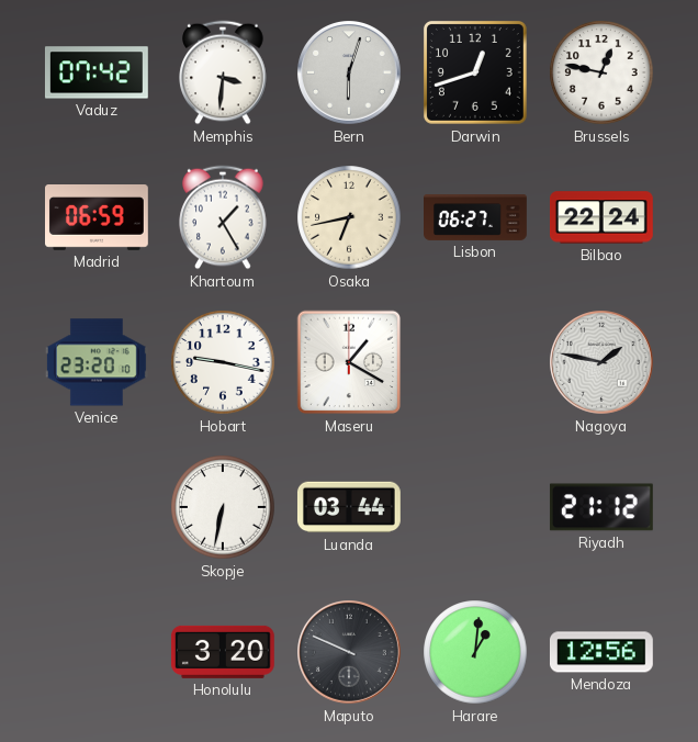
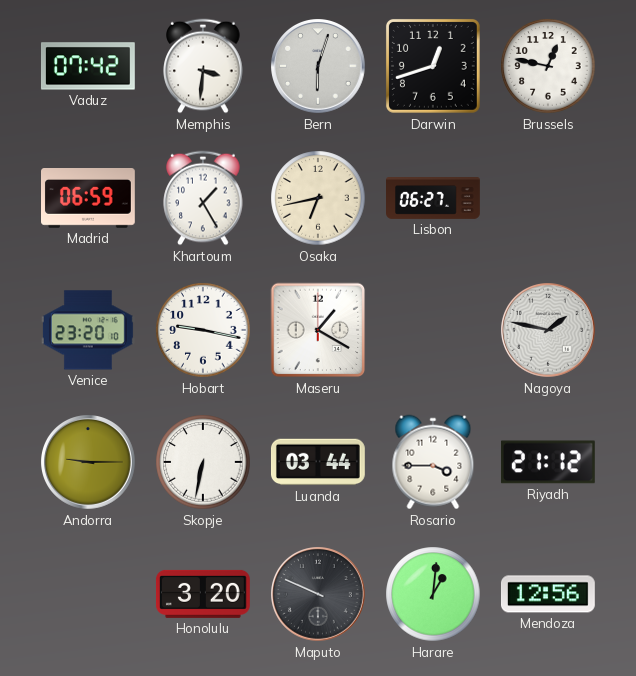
Bilbao: 22:24 -> none
Andorra: none -> 9:15
Rosario: none -> 3:45
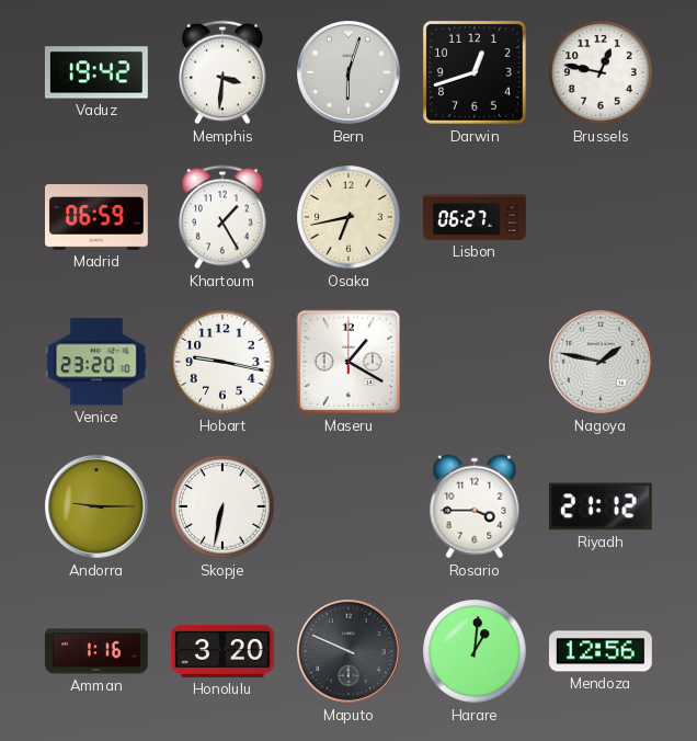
Vaduz: 07:42 -> 19:42
Luanda: 03:44 -> none
Amman: none -> 1:16
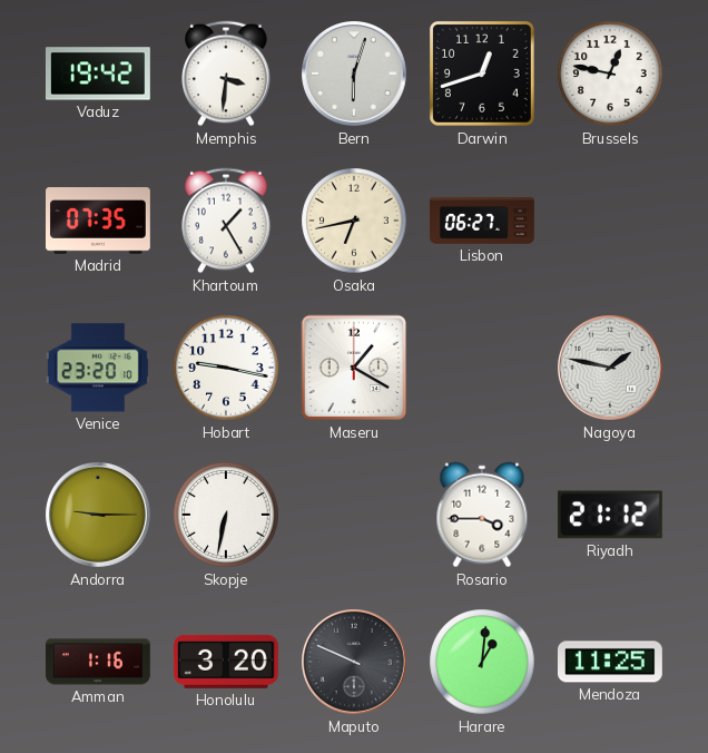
Madrid: 06:59 -> 07:35
Mendoza: 12:56 -> 11:25
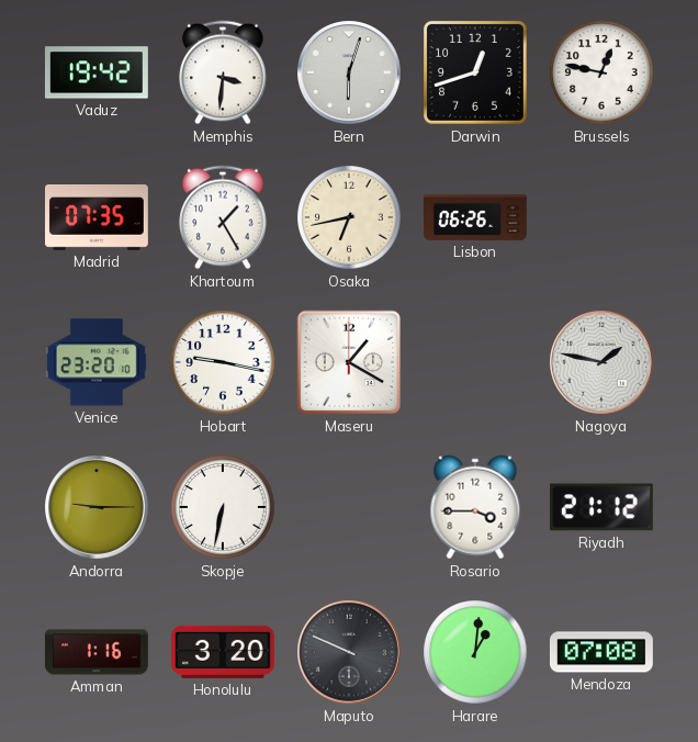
Lisbon: 06:27 -> 06:26
Mendoza: 11:25 -> 07:08
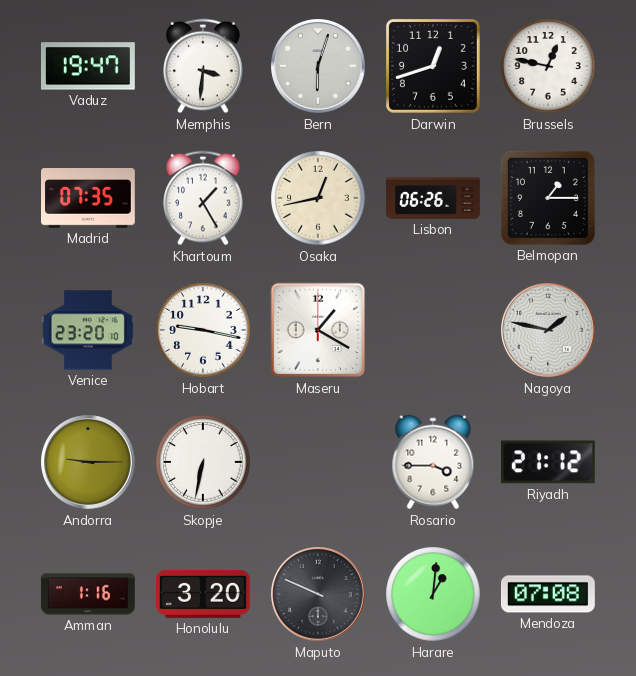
Vaduz: 19:42 -> 19:47
Osaka: 6:43 -> 12:43
Belmopan: none -> 1:15
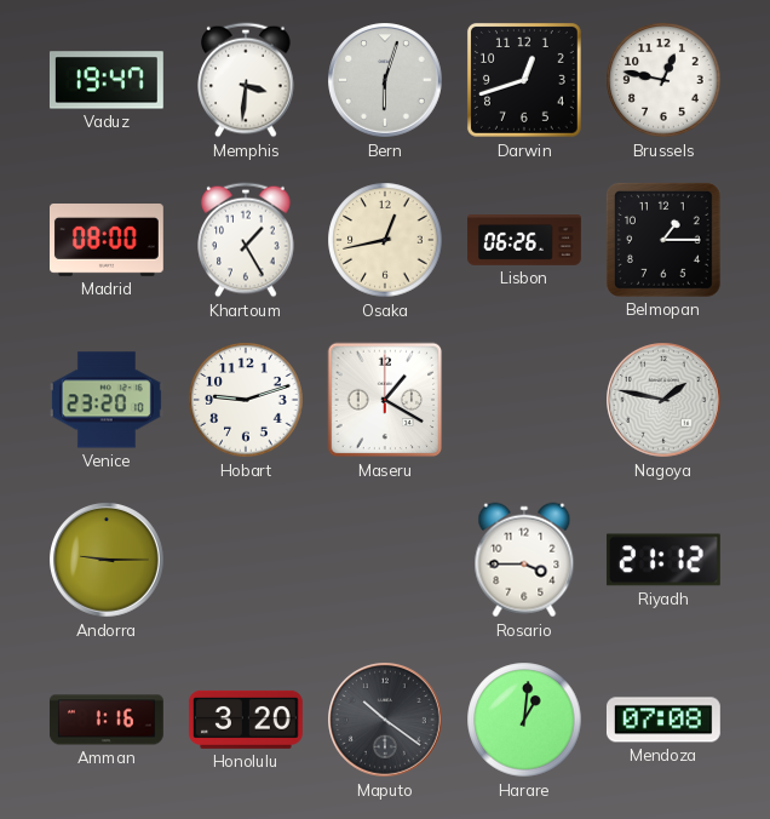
Madrid: 07:35 -> 08:00
Hobart: 9:17 -> 9:12
Skopje: 6:32 -> none
Maputo: 9:49 -> 10:21
